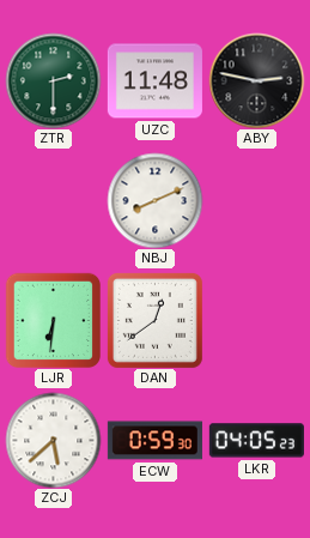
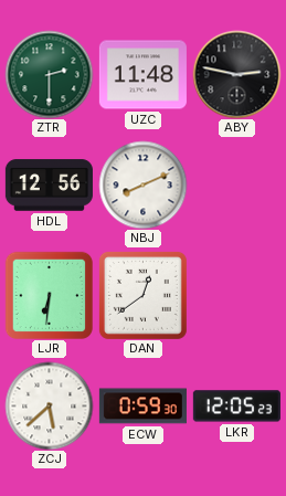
HDL: none -> 12:56
LKR: 04:05 -> 12:05
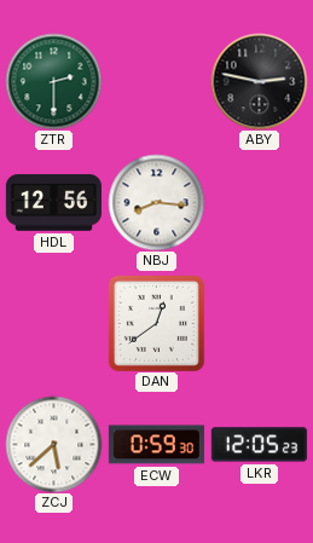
UZC: 11:48 -> none
NBJ: 8:11 -> 8:16
LJR: 6:31 -> none
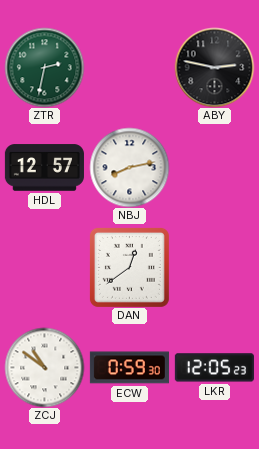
ZTR: 2:30 -> 2:32
HDL: 12:56 -> 12:57
NBJ: 8:16 -> 8:13
ZCJ: 5:38 -> 10:51
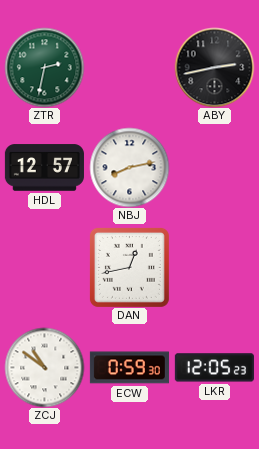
ABY: 2:47 -> 2:43
DAN: 12:39 -> 12:43
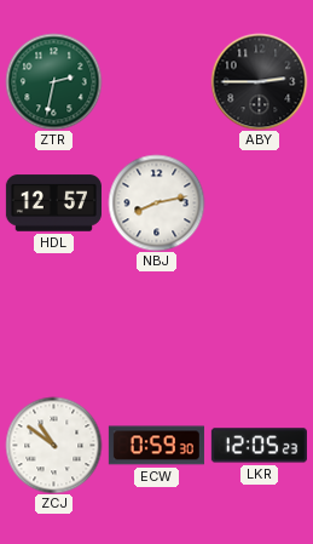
ABY: 2:43 -> 2:45
DAN: 12:43 -> none
